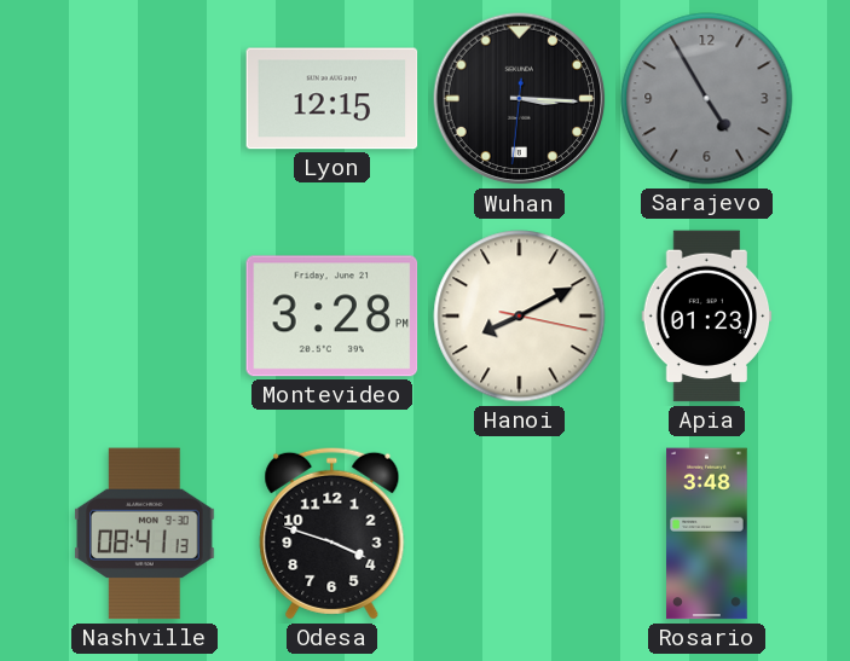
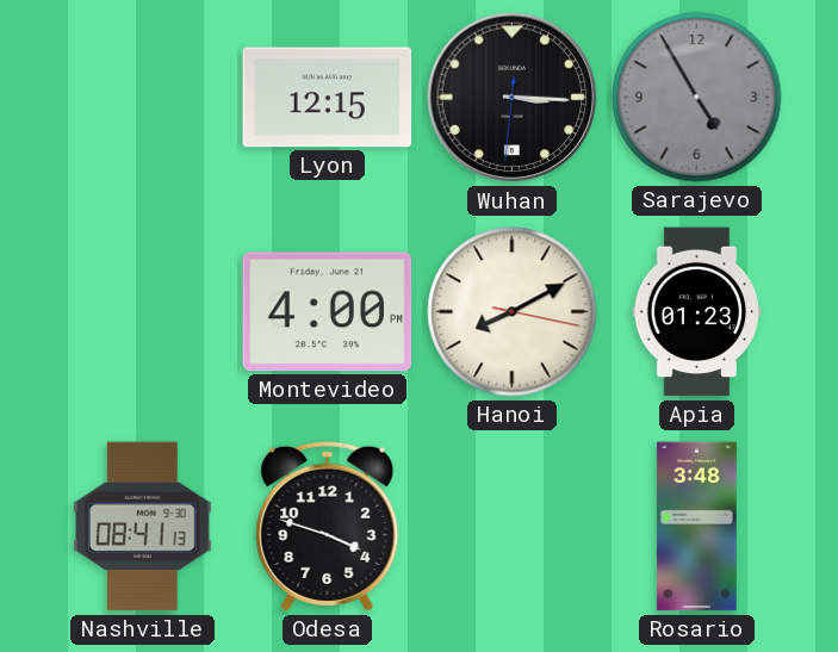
Montevideo: 3:28 -> 4:00
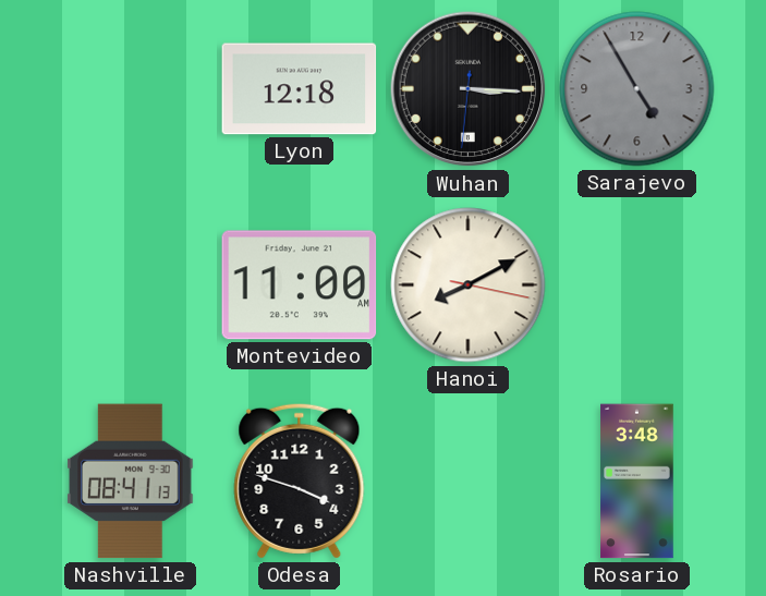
Lyon: 12:15 -> 12:18
Montevideo: 4:00 -> 11:00
Apia: 01:23 -> none
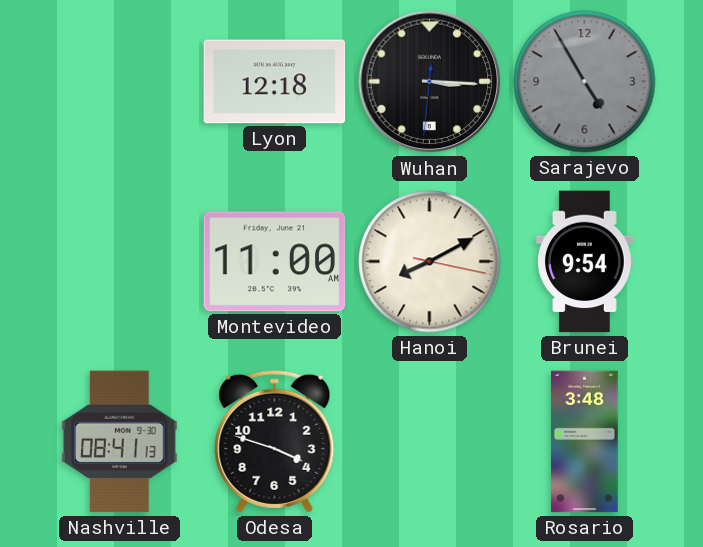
Brunei: none -> 9:54
